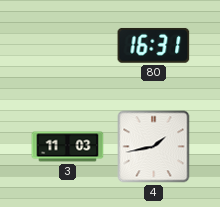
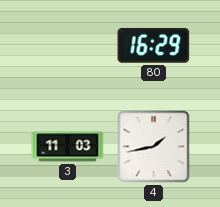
80: 16:31 -> 16:29
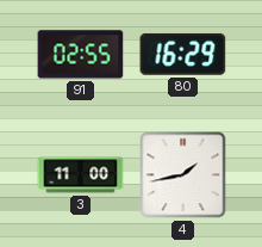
91: none -> 02:55
3: 11:03 -> 11:00
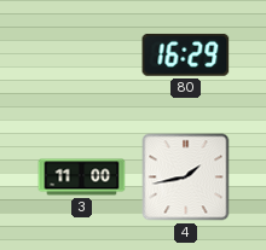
91: 02:55 -> none
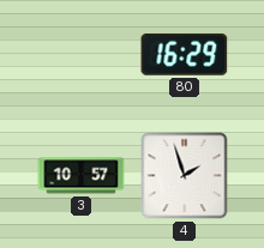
3: 11:00 -> 10:57
4: 1:43 -> 1:57
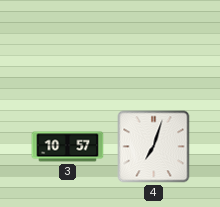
80: 16:29 -> none
4: 1:57 -> 7:03
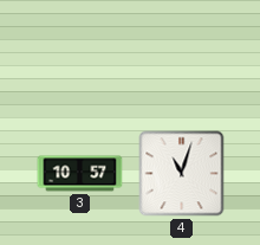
4: 7:03 -> 11:03
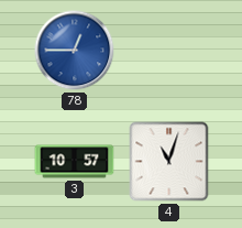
78: none -> 12:45
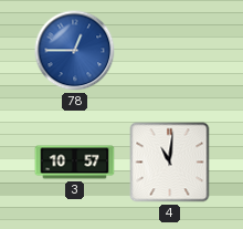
4: 11:03 -> 11:01
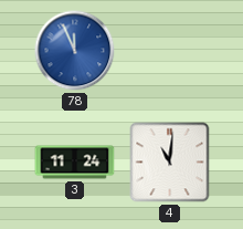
78: 12:45 -> 11:56
3: 10:57 -> 11:24
